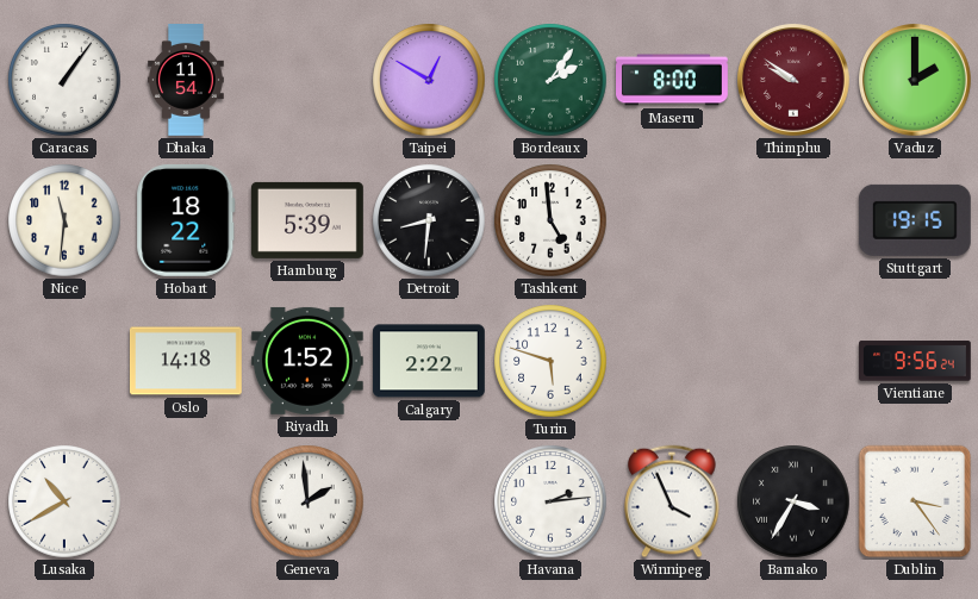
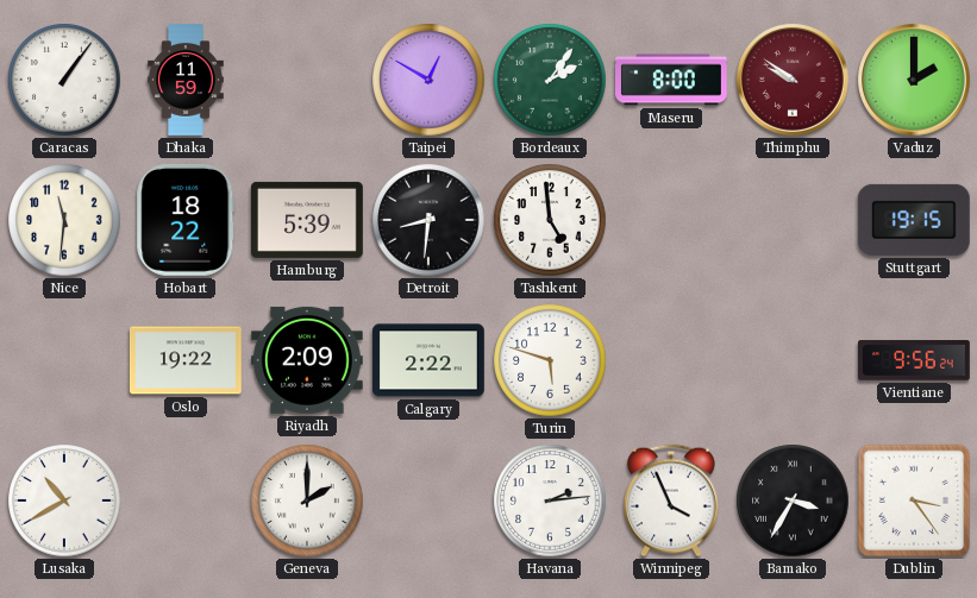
Dhaka: 11:54 -> 11:59
Oslo: 14:18 -> 19:22
Riyadh: 1:52 -> 2:09
Geneva: 1:59 -> 2:00
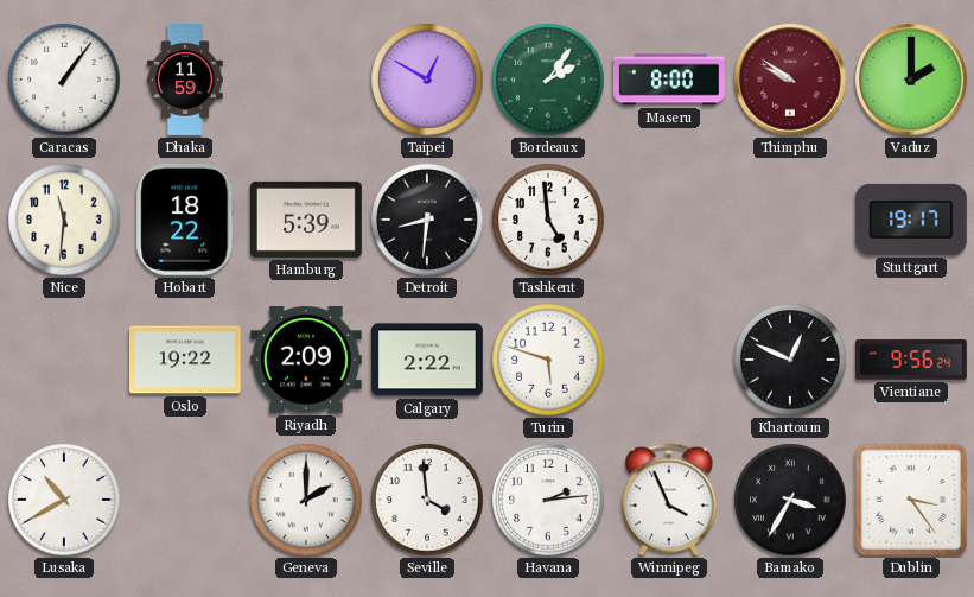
Stuttgart: 19:15 -> 19:17
Khartoum: none -> 12:49
Seville: none -> 3:59
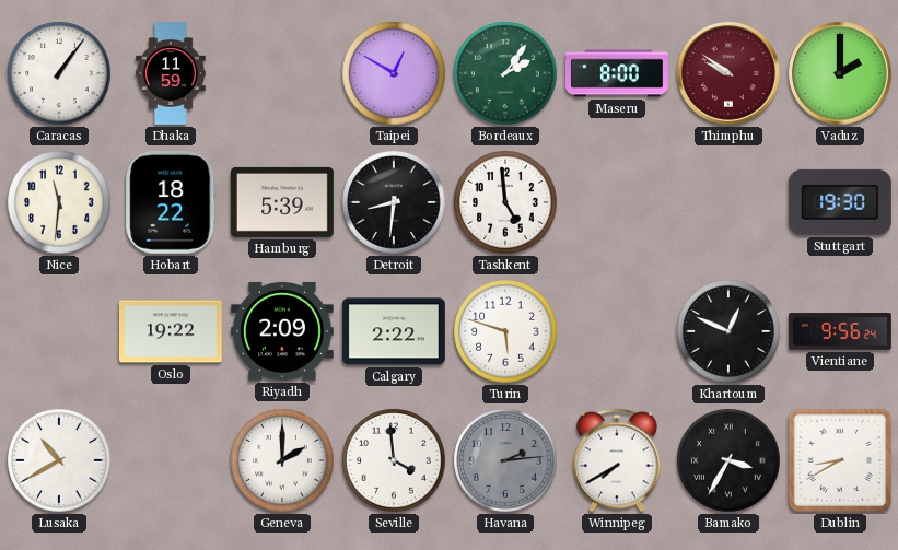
Stuttgart: 19:17 -> 19:30
Havana dial: white -> grey
Winnipeg: 3:56 -> 7:40
Dublin: 3:24 -> 8:40
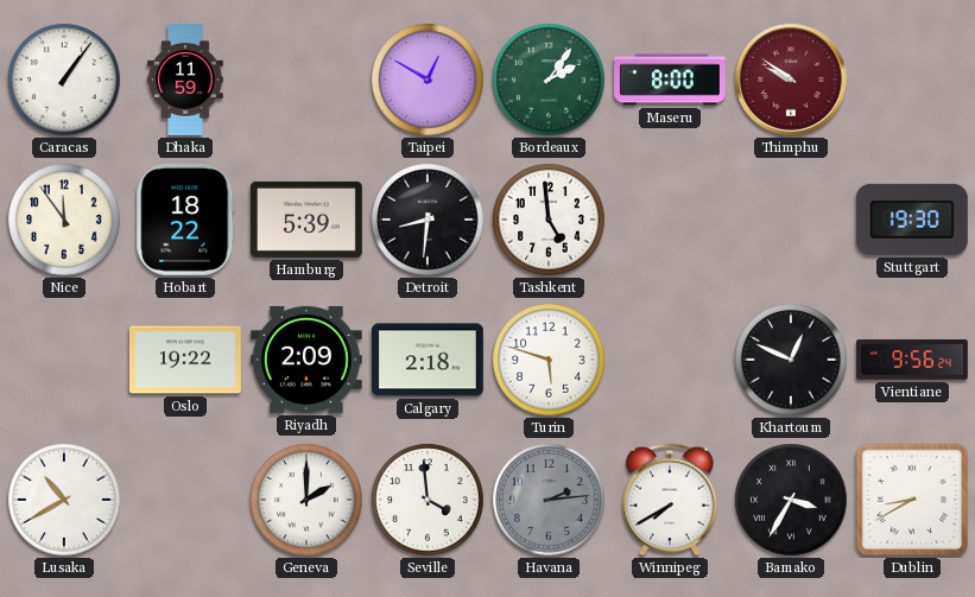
Vaduz: 2:00 -> none
Nice: 11:31 -> 11:54
Calgary: 2:22 -> 2:18
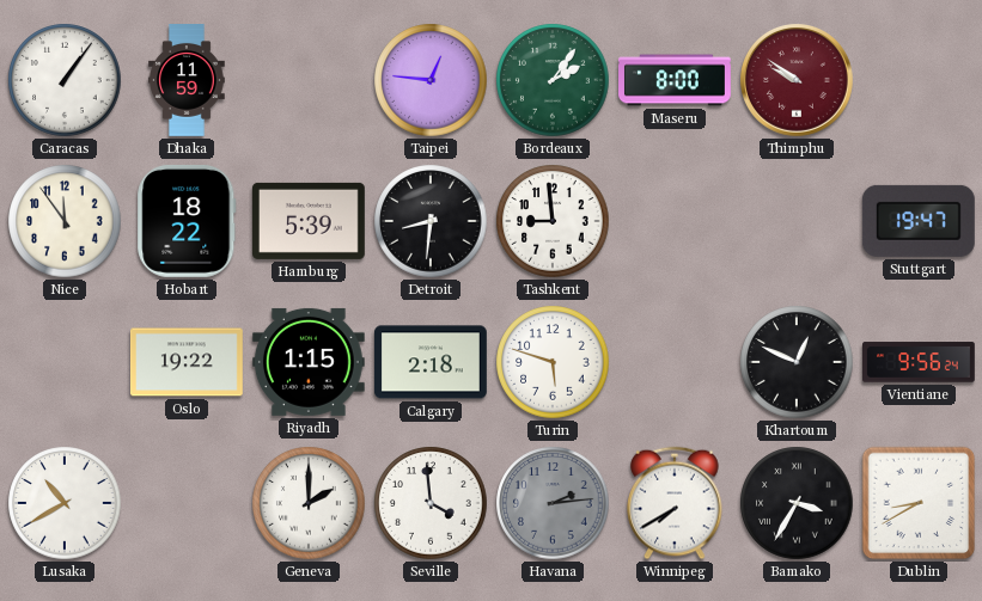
Taipei: 12:50 -> 12:46
Tashkent: 4:59 -> 8:59
Stuttgart: 19:30 -> 19:47
Riyadh: 2:09 -> 1:15
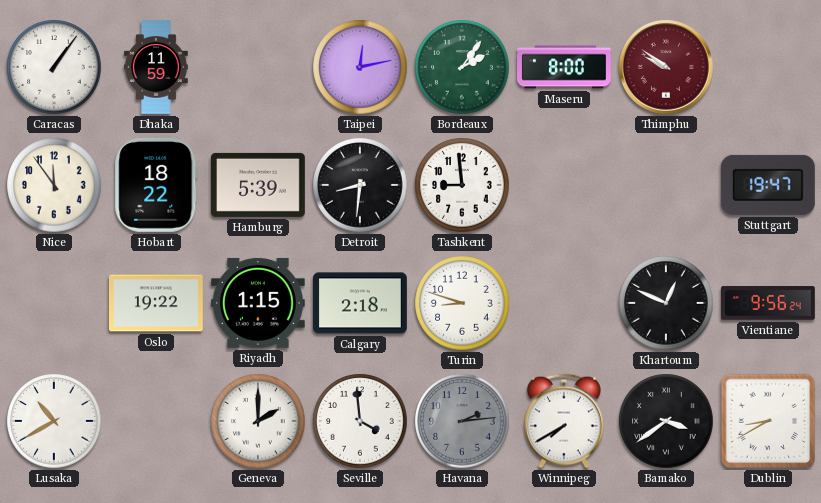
Taipei: 12:46 -> 12:13
Turin: 5:48 -> 8:48
Bamako: 3:35 -> 3:39
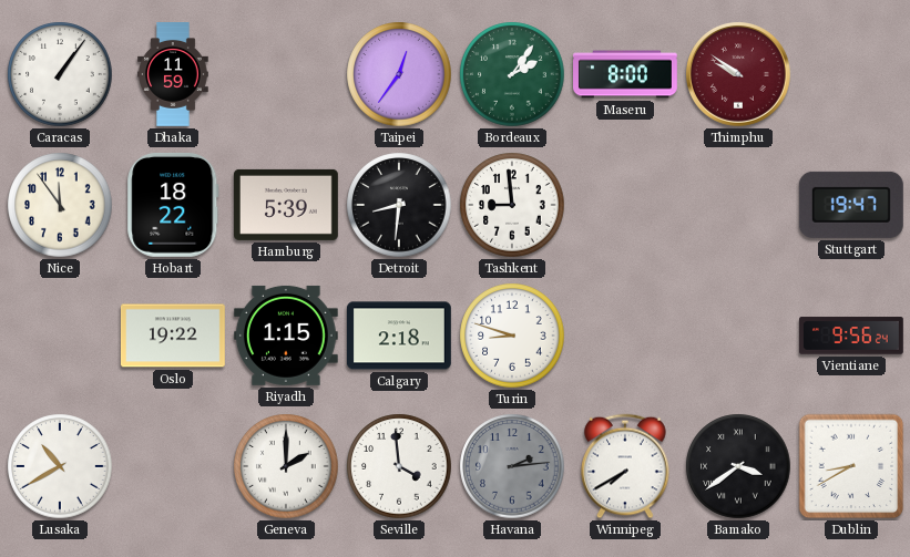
Taipei: 12:13 -> 12:36
Khartoum: 12:49 -> none
